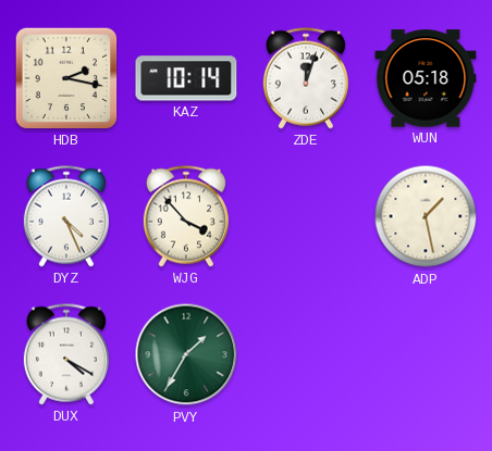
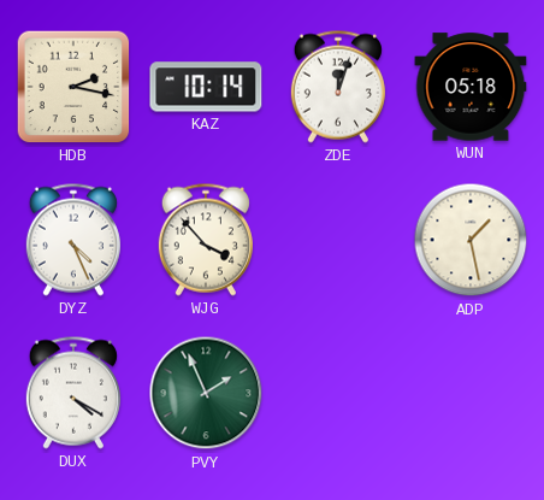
PVY: 1:35 -> 1:56
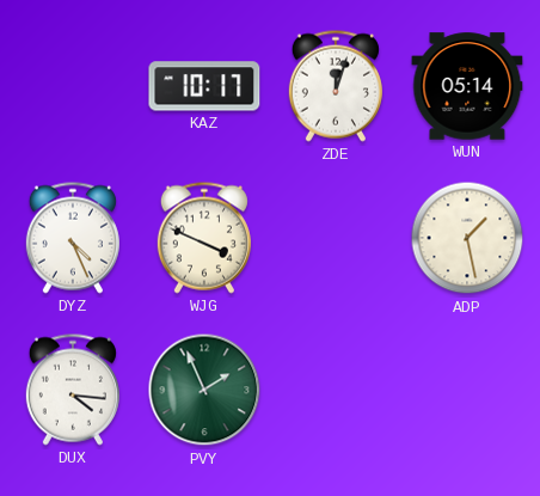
HDB: 2:17 -> none
KAZ: 10:14 -> 10:17
WUN: 05:18 -> 05:14
WJG: 3:53 -> 3:49
DUX: 4:20 -> 4:16
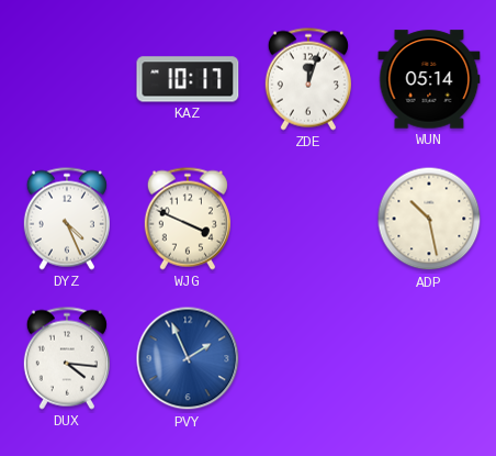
ADP: 1:28 -> 10:28
PVY dial: green -> blue
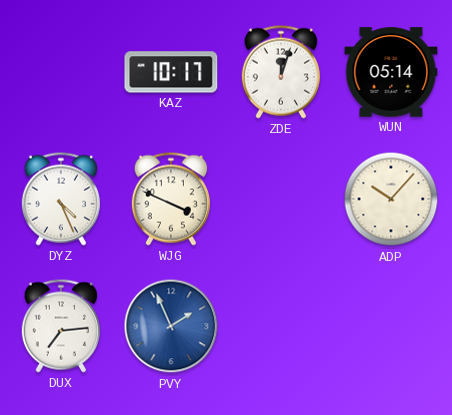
ADP: 10:28 -> 10:07
DUX: 4:16 -> 7:14
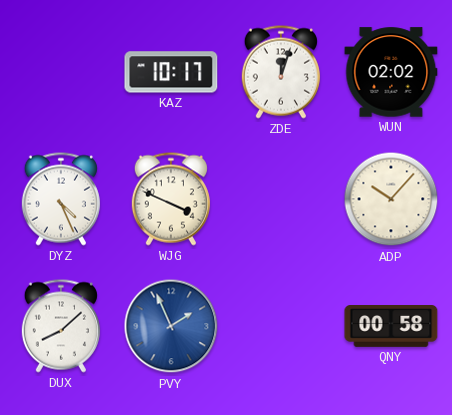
WUN: 05:14 -> 02:02
DUX: 7:14 -> 8:08
QNY: none -> 00:58
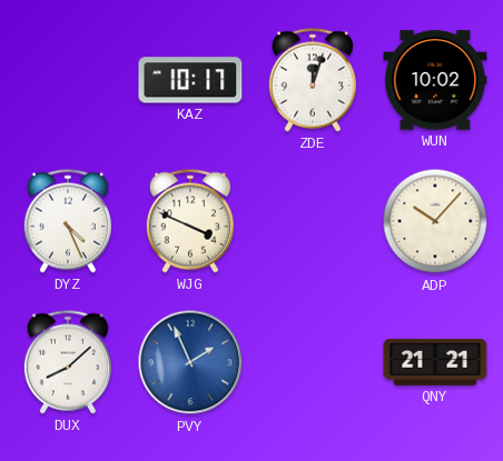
WUN: 02:02 -> 10:02
QNY: 00:58 -> 21:21
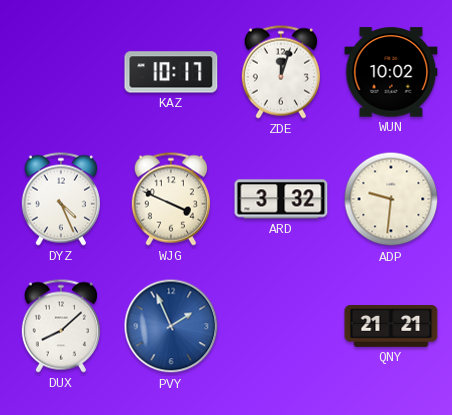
ARD: none -> 3:32
ADP: 10:07 -> 9:31
